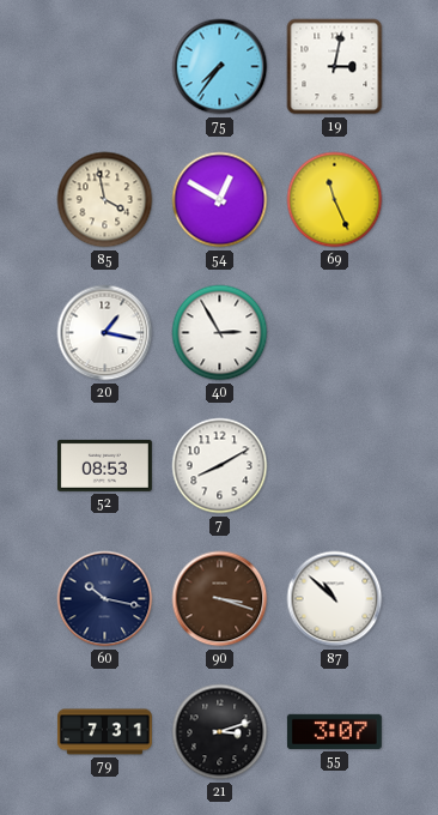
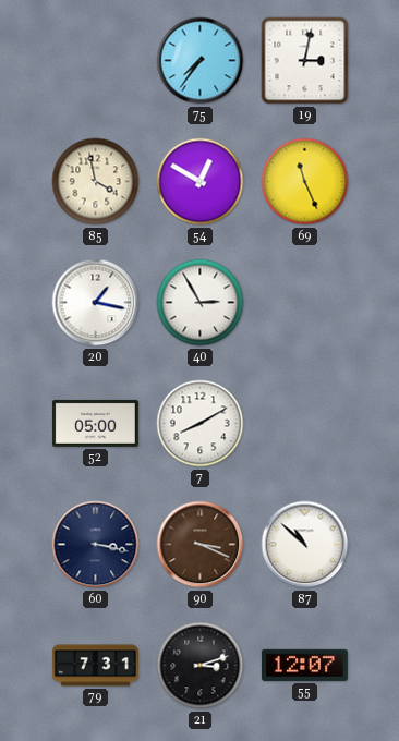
52: 08:53 -> 05:00
60: 10:17 -> 3:17
90: 3:18 -> 3:19
55: 3:07 -> 12:07
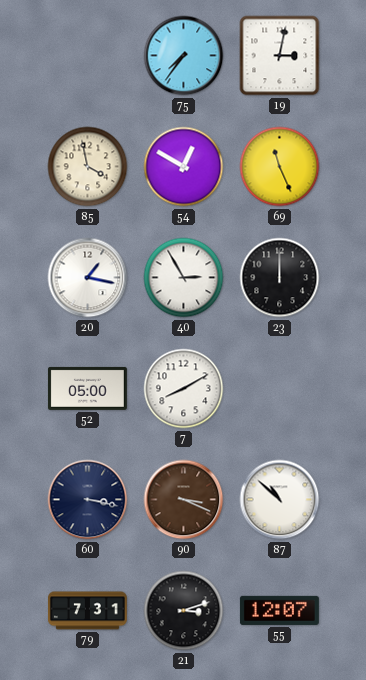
23: none -> 12:00
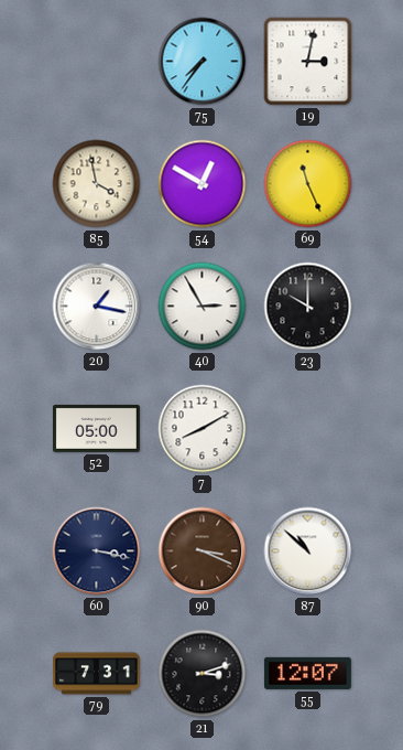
23: 12:00 -> 10:00
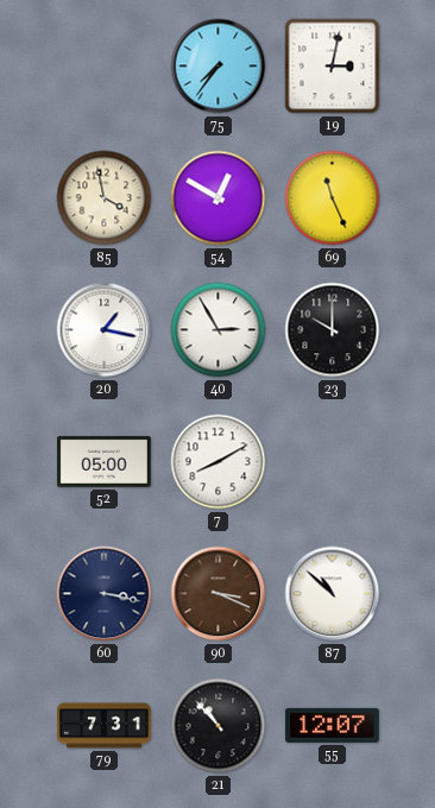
21: 3:12 -> 10:53
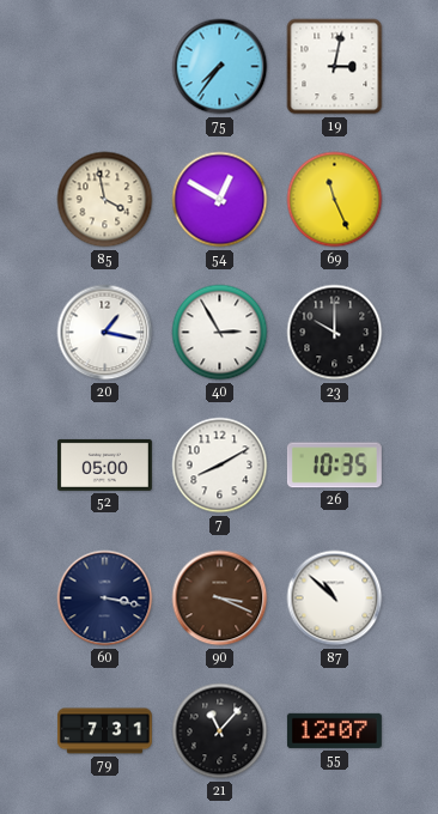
26: none -> 10:35
21: 10:53 -> 11:07
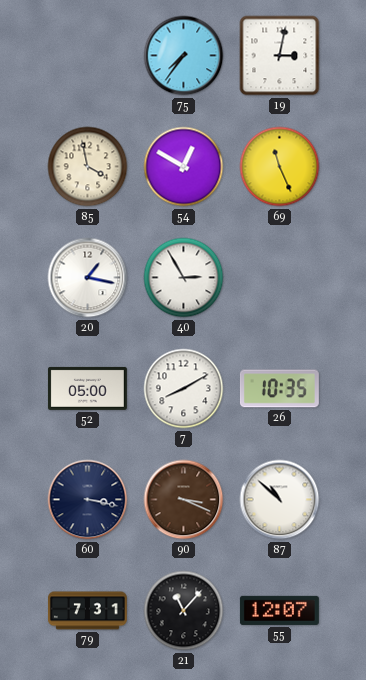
23: 10:00 -> none
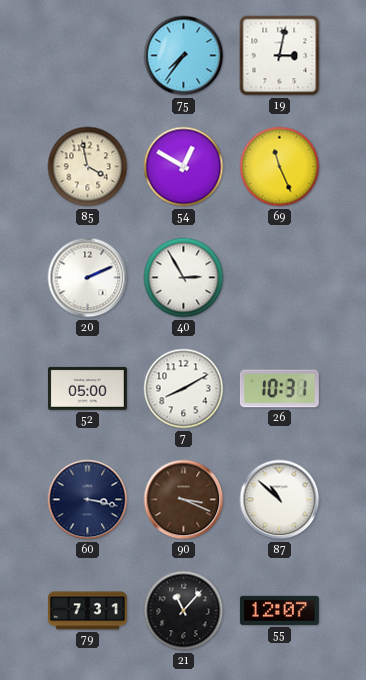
20: 1:17 -> 2:11
26: 10:35 -> 10:31
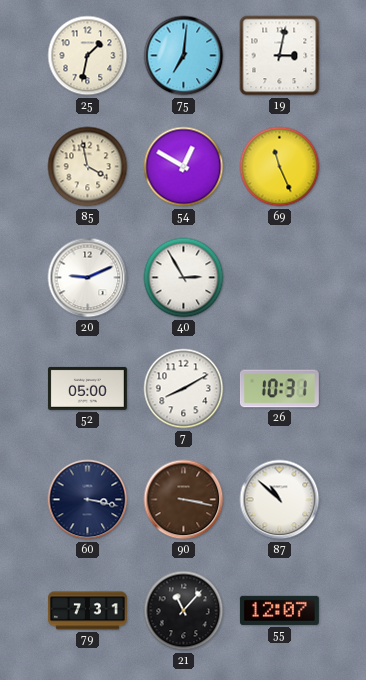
25: none -> 1:32
75: 7:36 -> 7:01
20: 2:11 -> 9:11
90: 3:19 -> 3:17
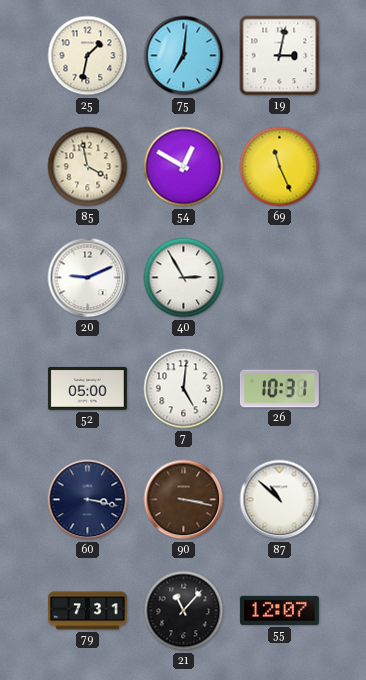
7: 8:10 -> 5:01
